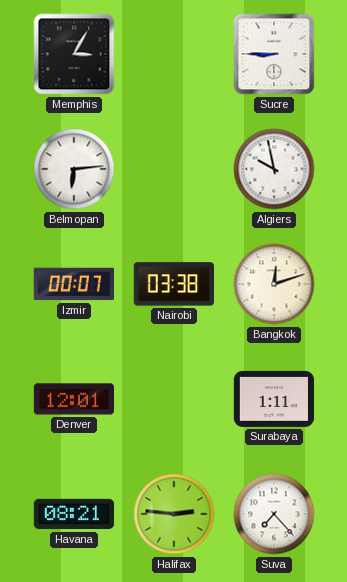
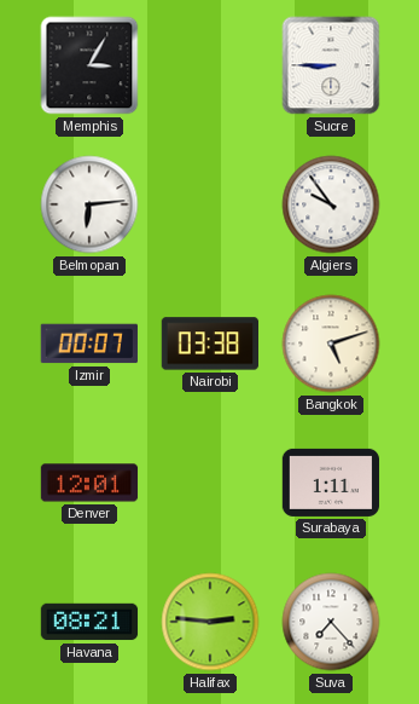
Algiers: 9:58 -> 9:54
Bangkok: 12:12 -> 5:12
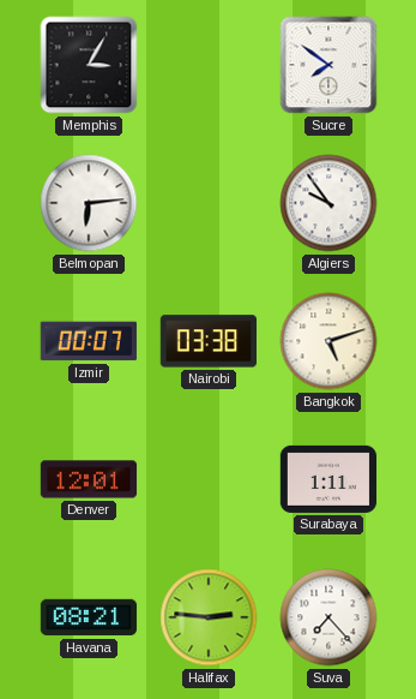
Sucre: 8:45 -> 7:51
